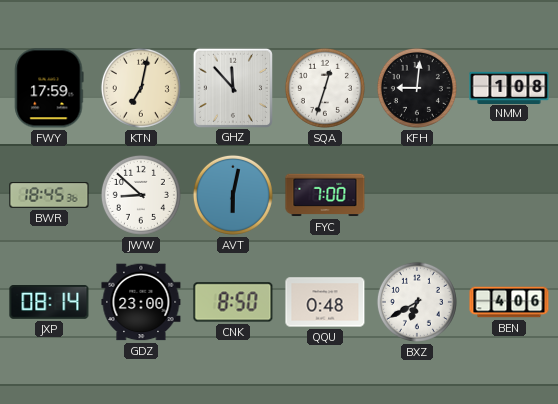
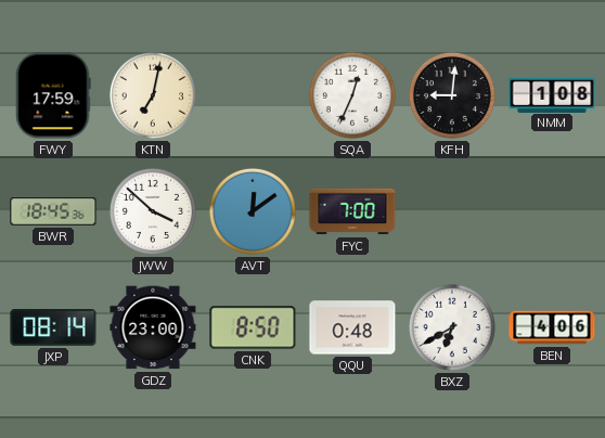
GHZ: 11:53 -> none
SQA: 12:33 -> 12:34
JWW: 8:52 -> 3:52
AVT: 6:02 -> 12:09
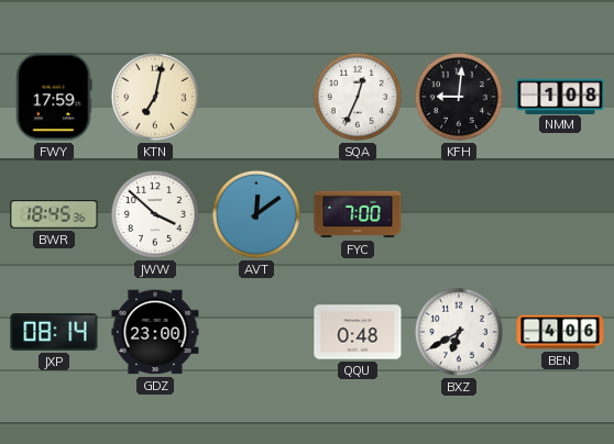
CNK: 8:50 -> none
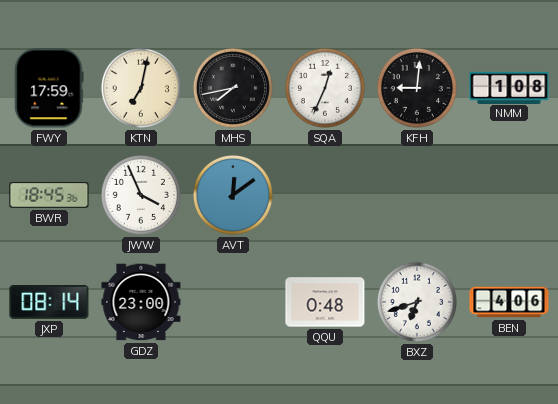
MHS: none -> 7:43
JWW: 3:52 -> 3:56
FYC: 7:00 -> none
BXZ: 6:40 -> 6:42
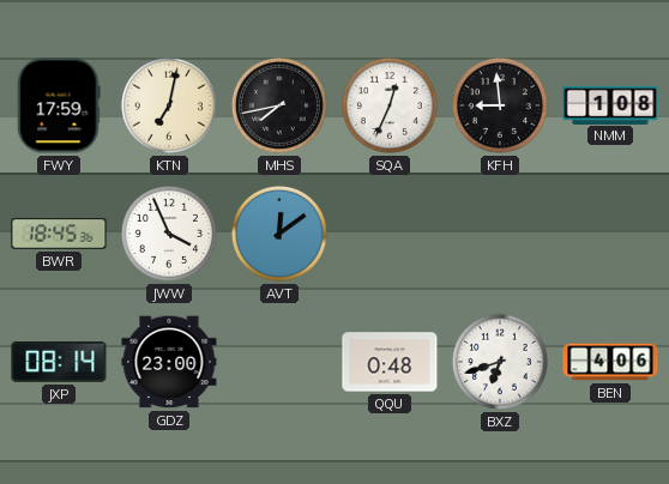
KFH: 9:01 -> 8:59
